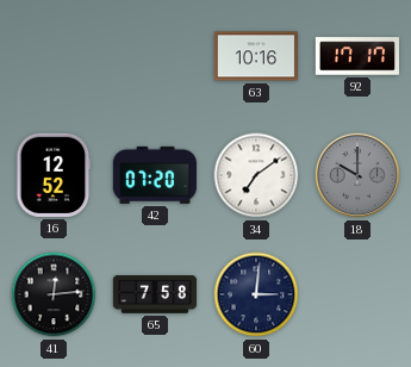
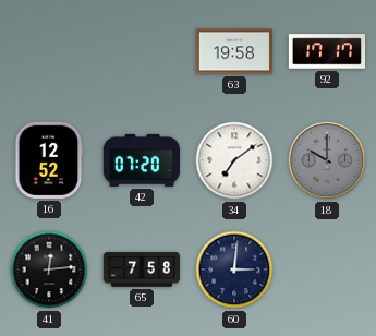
63: 10:16 -> 19:58
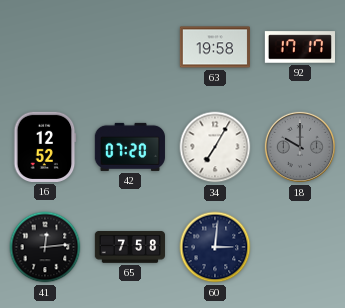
34: 7:09 -> 7:05
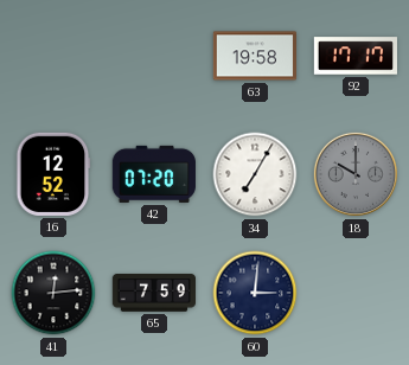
65: 7:58 -> 7:59
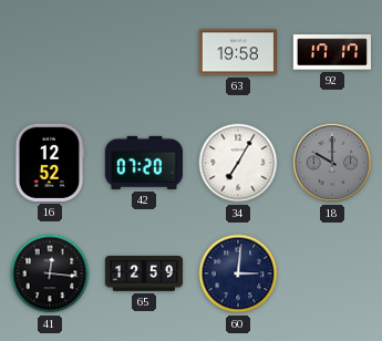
41: 12:14 -> 12:16
65: 7:59 -> 12:59
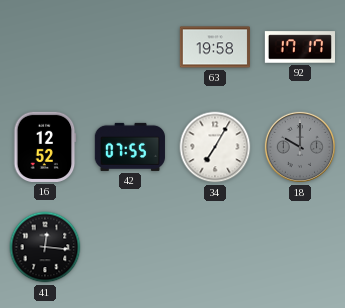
42: 07:20 -> 07:55
65: 12:59 -> none
60: 3:01 -> none
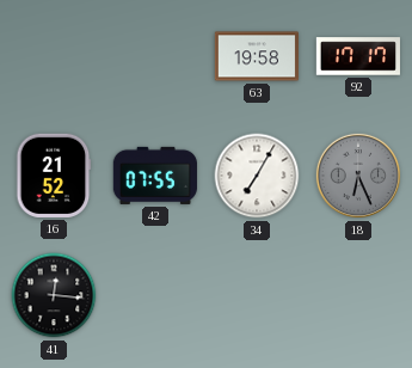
16: 12:52 -> 21:52
18: 10:00 -> 6:26
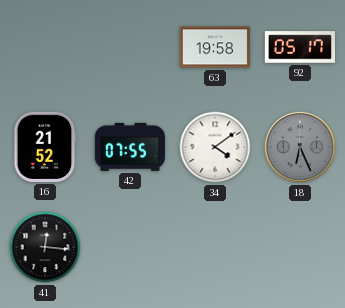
92: 17:17 -> 05:17
34: 7:05 -> 4:09
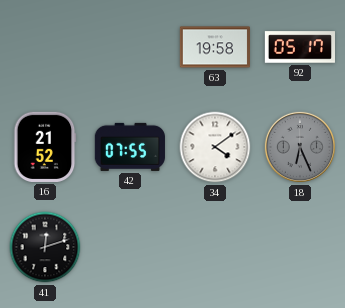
41: 12:16 -> 12:12
